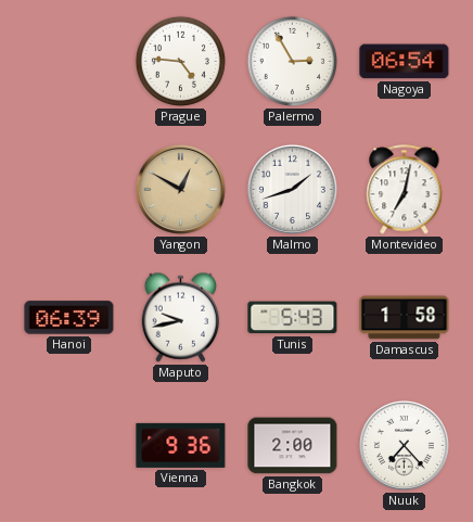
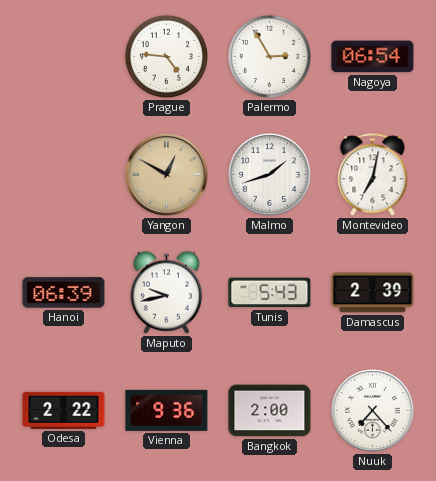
Damascus: 1:58 -> 2:39
Odesa: none -> 2:22
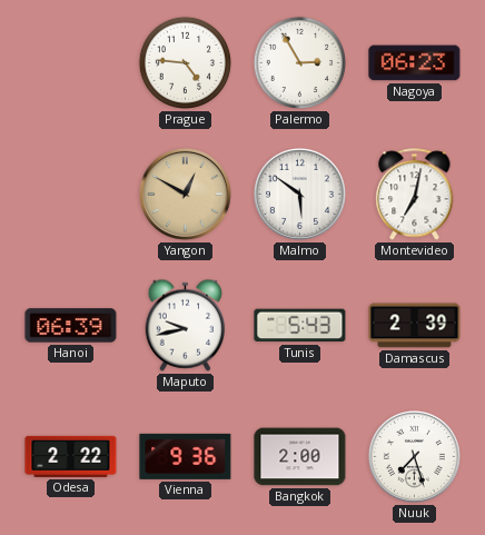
Nagoya: 06:54 -> 06:23
Malmo: 1:42 -> 5:51
Nuuk: 7:23 -> 7:27
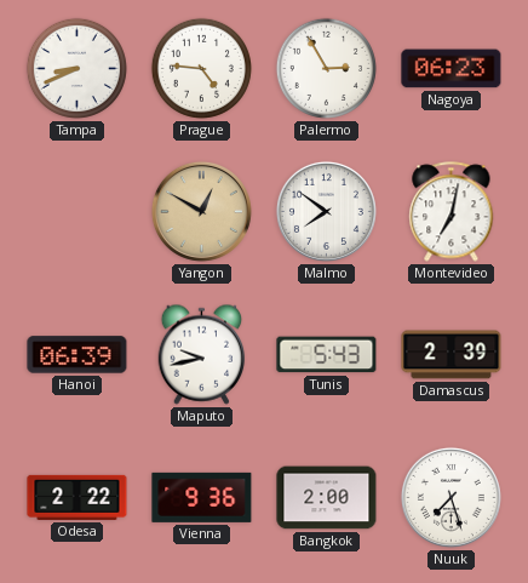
Tampa: none -> 8:41
Malmo: 5:51 -> 7:51
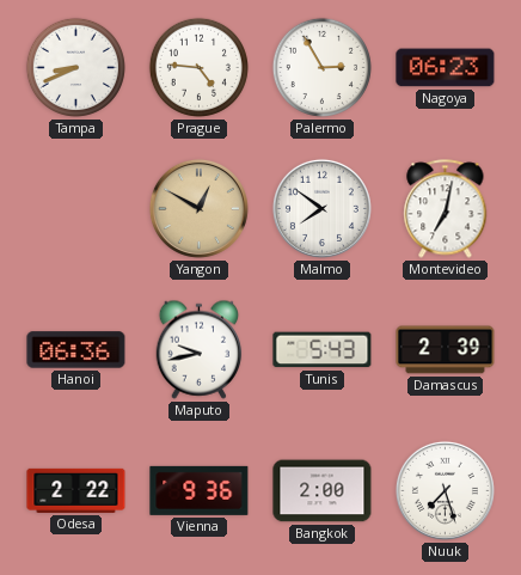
Hanoi: 06:39 -> 06:36
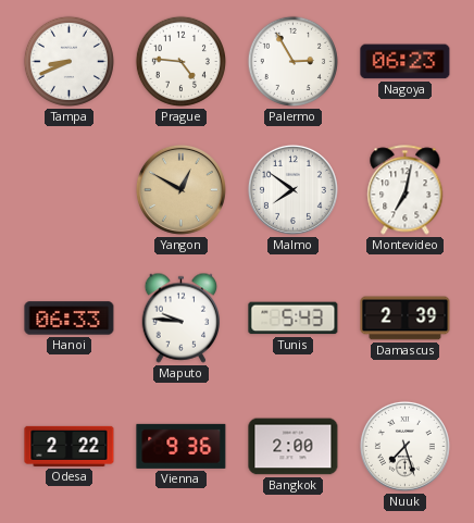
Hanoi: 06:36 -> 06:33
Maputo: 9:43 -> 9:46
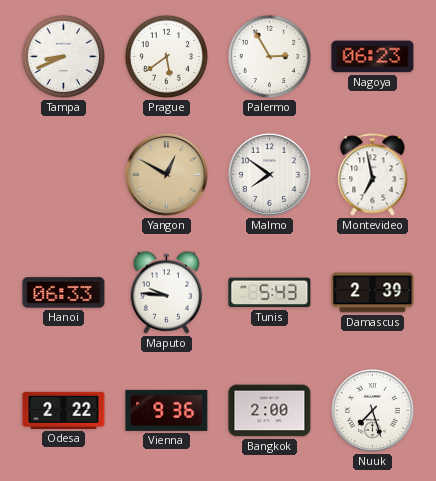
Prague: 4:46 -> 5:39
Montevideo: 7:02 -> 6:58
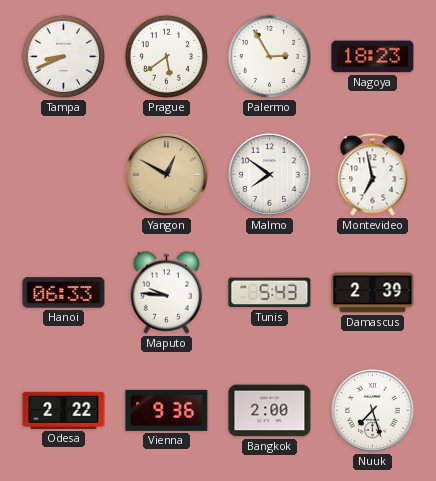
Nagoya: 06:23 -> 18:23
